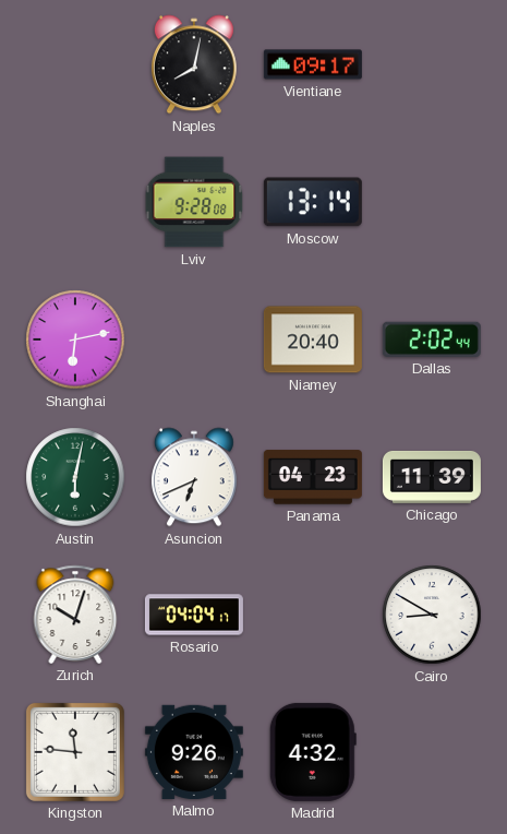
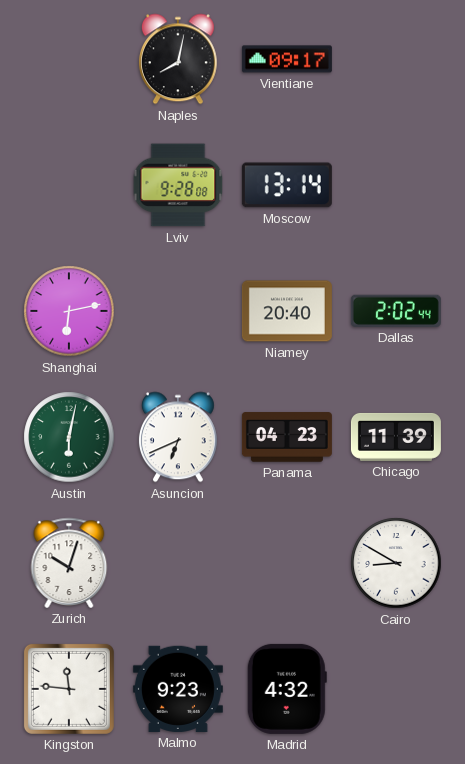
Rosario: 04:04 -> none
Malmo: 9:26 -> 9:23
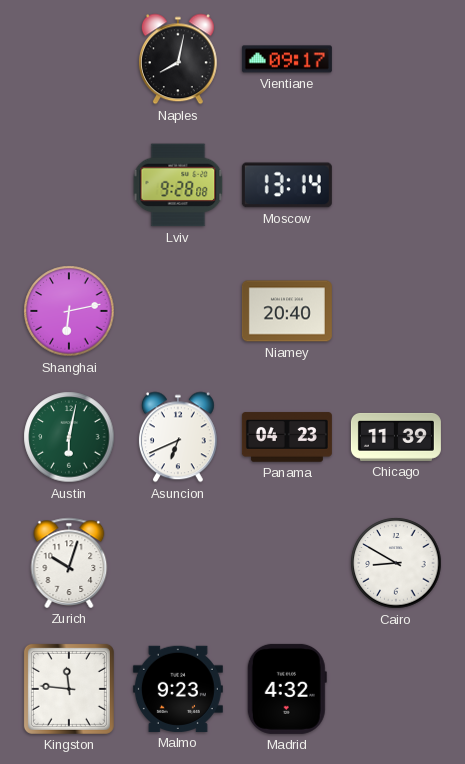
Dallas: 2:02 -> none
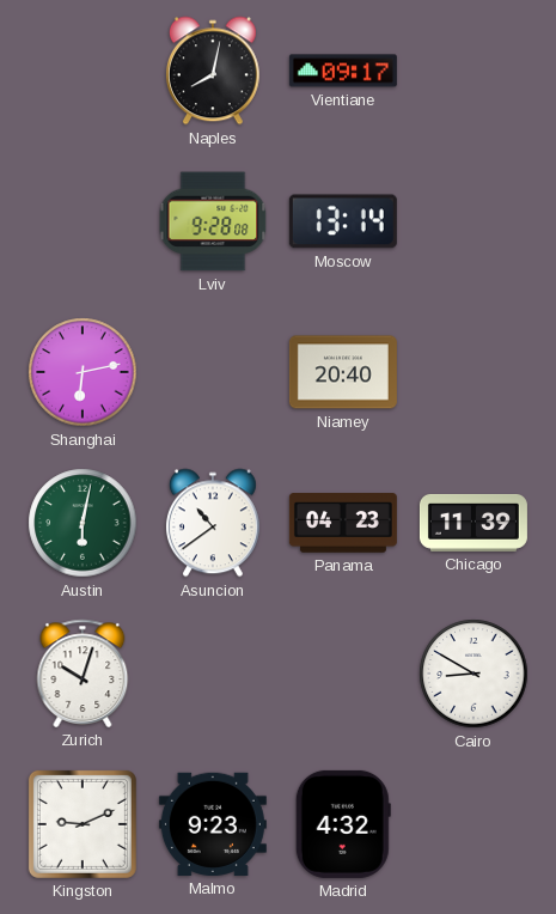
Asuncion: 6:41 -> 10:39
Kingston: 11:46 -> 9:11
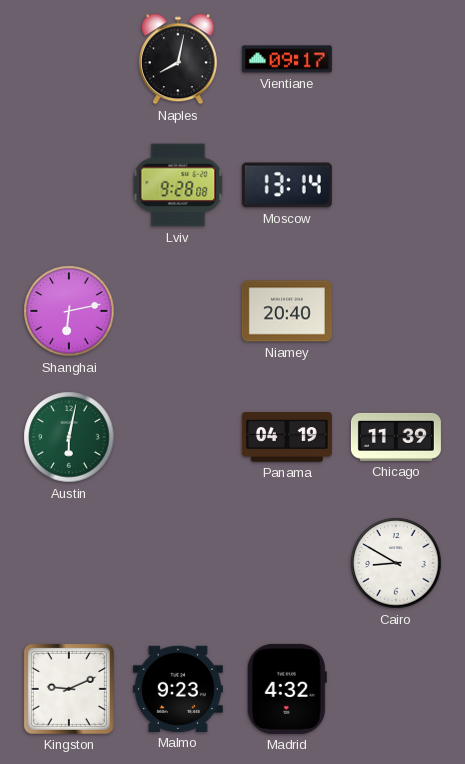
Asuncion: 10:39 -> none
Panama: 04:23 -> 04:19
Zurich: 10:03 -> none
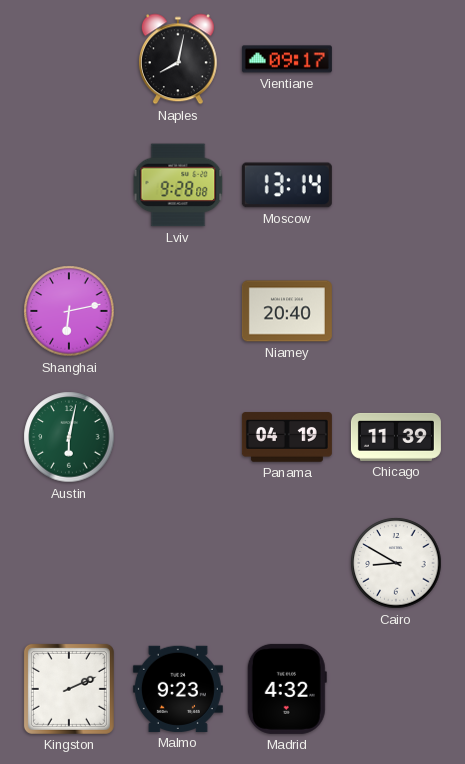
Kingston: 9:11 -> 2:11
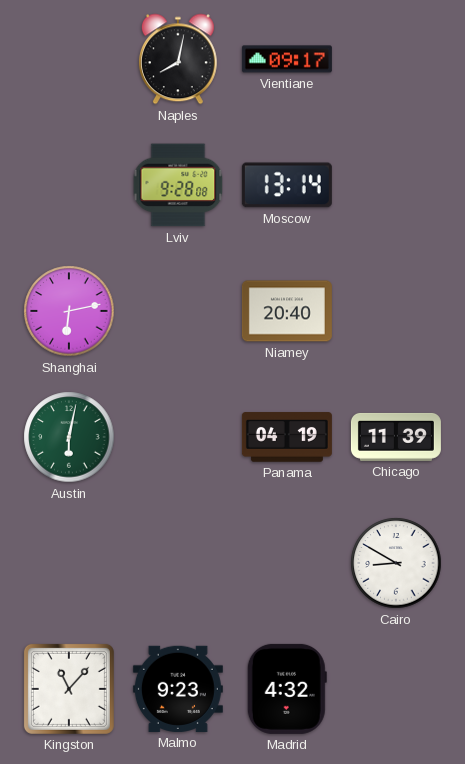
Kingston: 2:11 -> 11:07
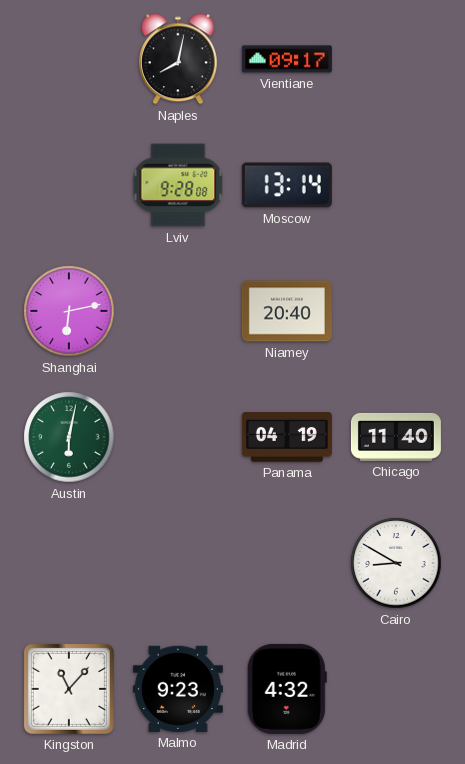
Chicago: 11:39 -> 11:40
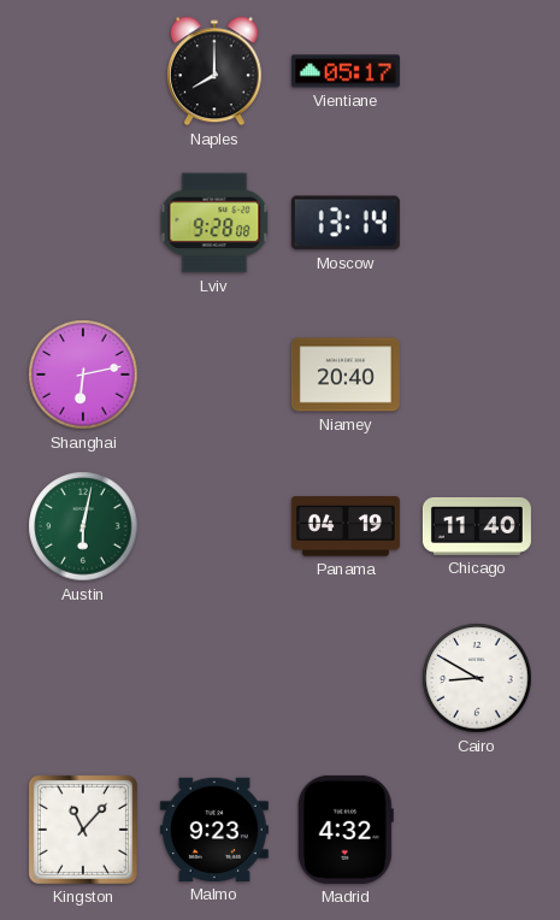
Naples: 8:02 -> 8:00
Vientiane: 09:17 -> 05:17
